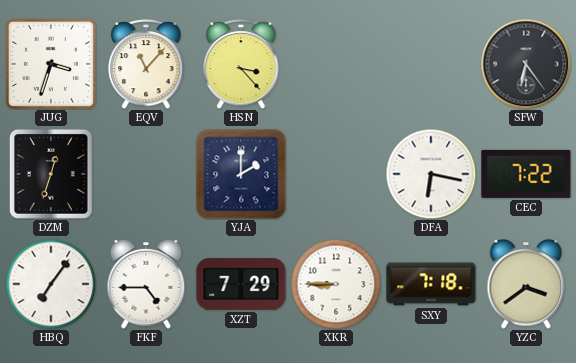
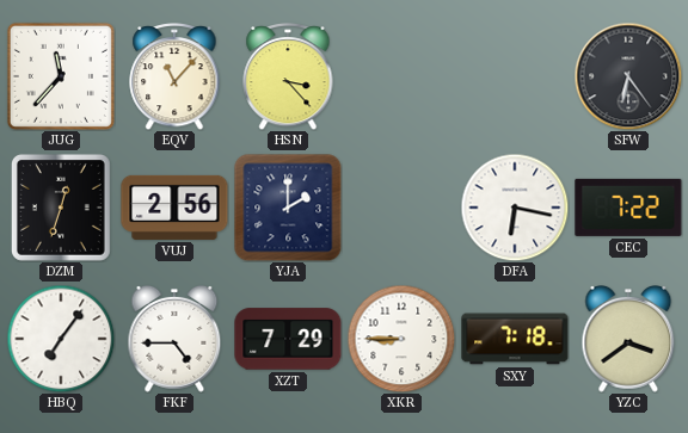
JUG: 3:33 -> 11:37
VUJ: none -> 2:56
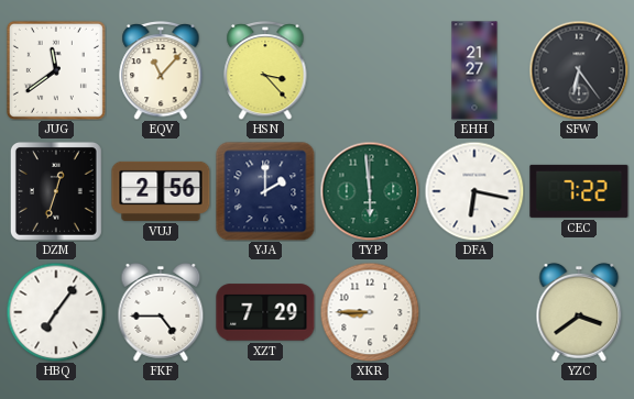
JUG: 11:37 -> 11:39
EHH: none -> 21:27
TYP: none -> 5:59
SXY: 7:18 -> none
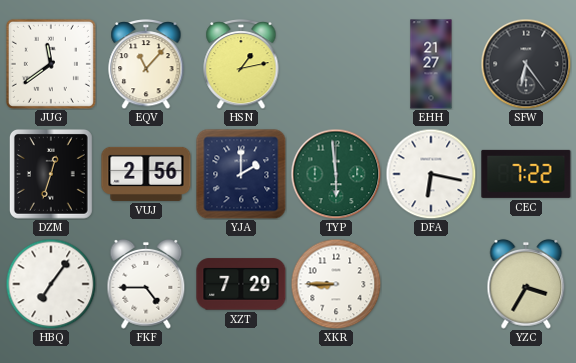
HSN: 3:23 -> 1:13
YZC: 3:39 -> 3:35
